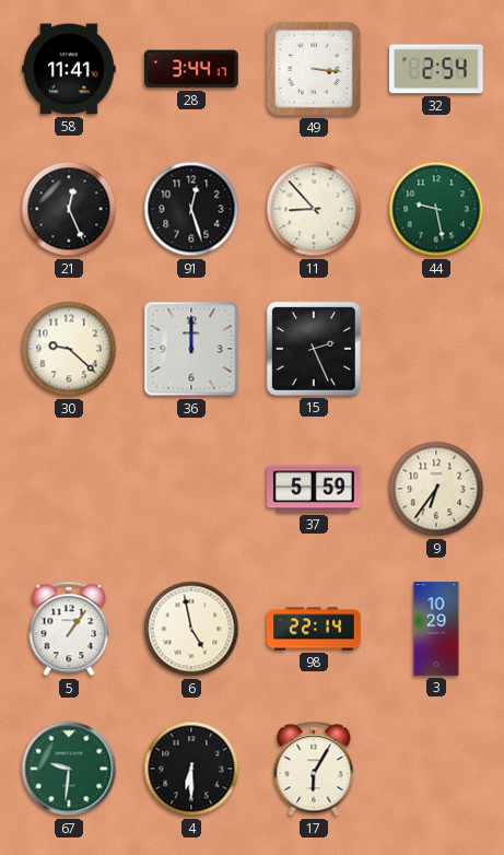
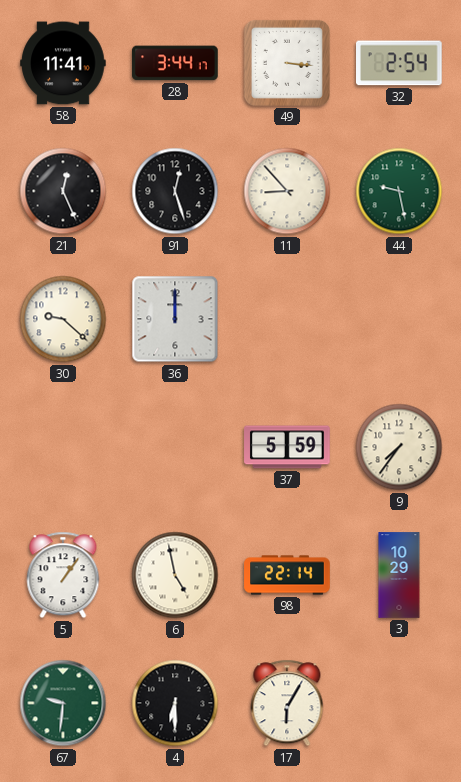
15: 2:26 -> none
9: 6:36 -> 7:36
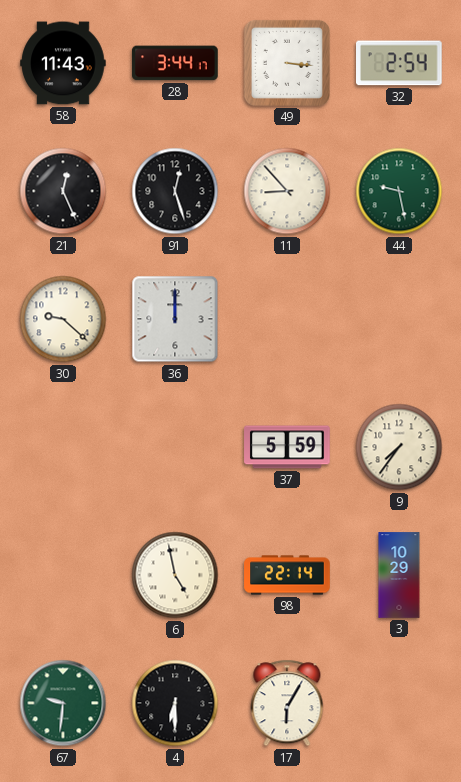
58: 11:41 -> 11:43
5: 1:06 -> none
